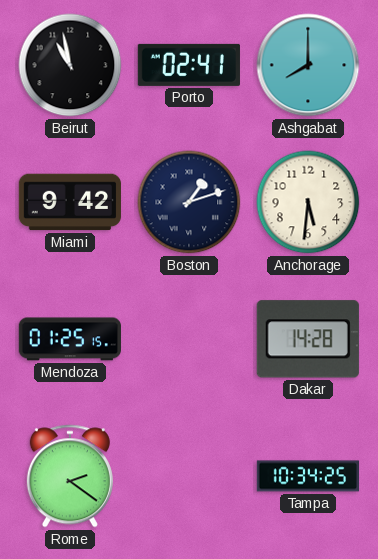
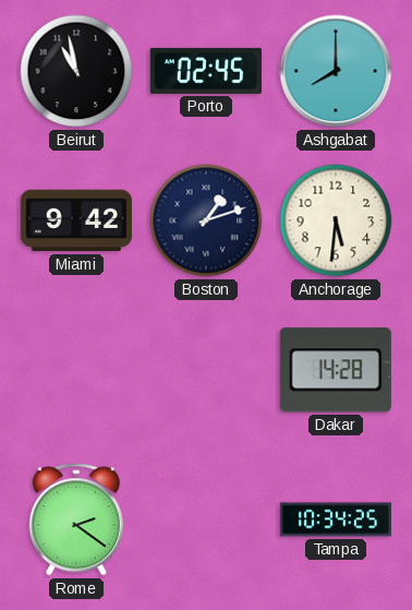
Porto: 02:41 -> 02:45
Mendoza: 01:25 -> none
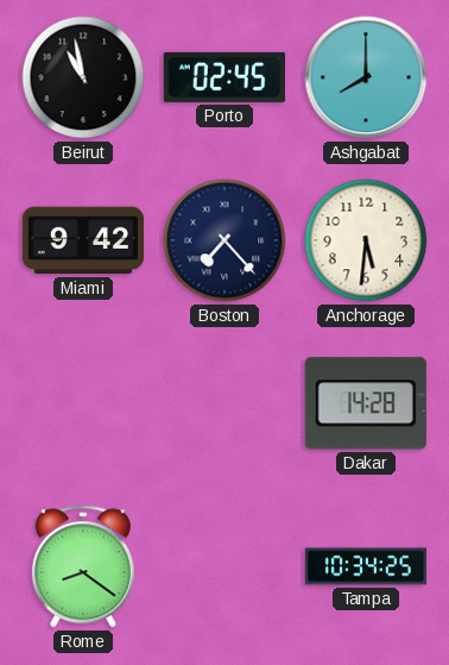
Boston: 1:12 -> 7:23
Rome: 2:21 -> 8:21
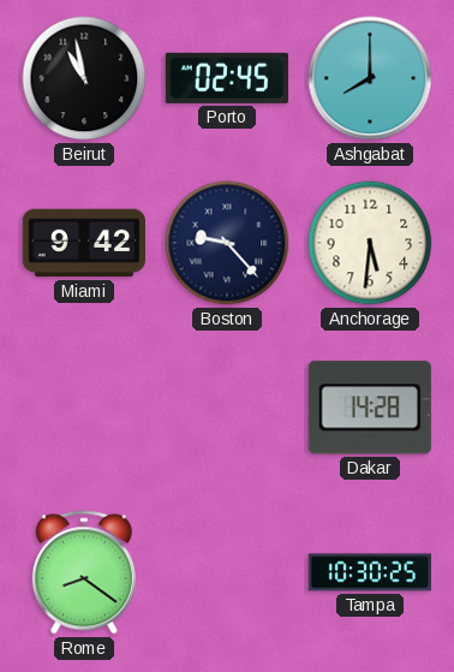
Boston: 7:23 -> 9:23
Tampa: 10:34 -> 10:30
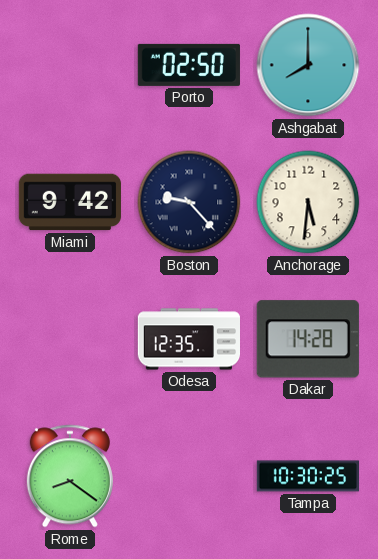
Beirut: 10:58 -> none
Porto: 02:45 -> 02:50
Odesa: none -> 12:35
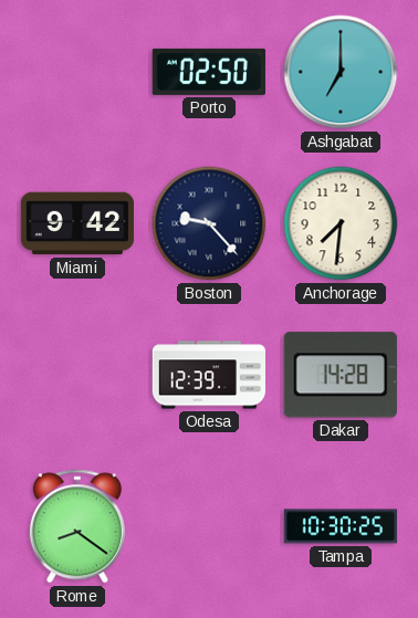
Ashgabat: 8:00 -> 7:00
Anchorage: 5:31 -> 7:31
Odesa: 12:35 -> 12:39
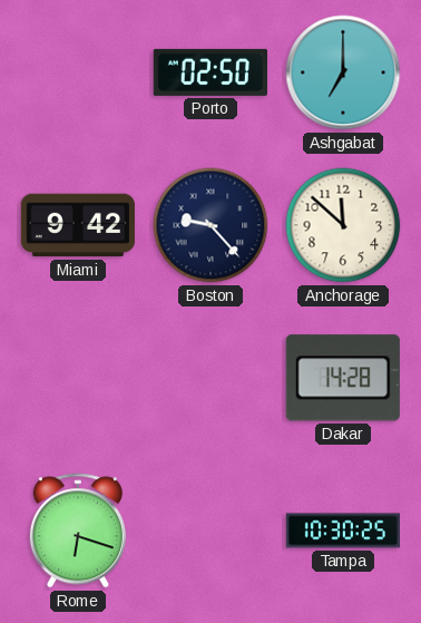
Anchorage: 7:31 -> 11:52
Odesa: 12:39 -> none
Rome: 8:21 -> 6:18
